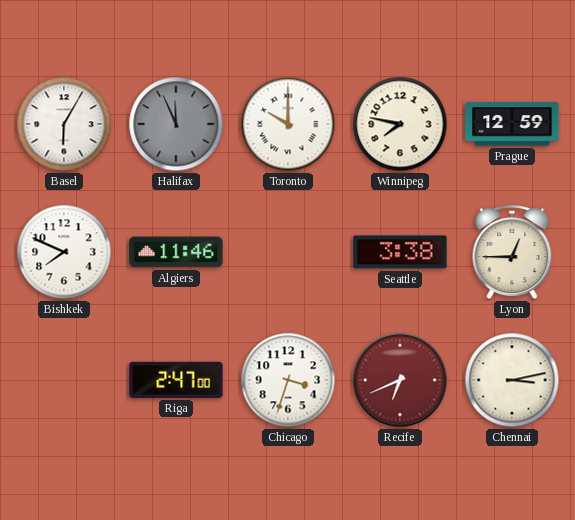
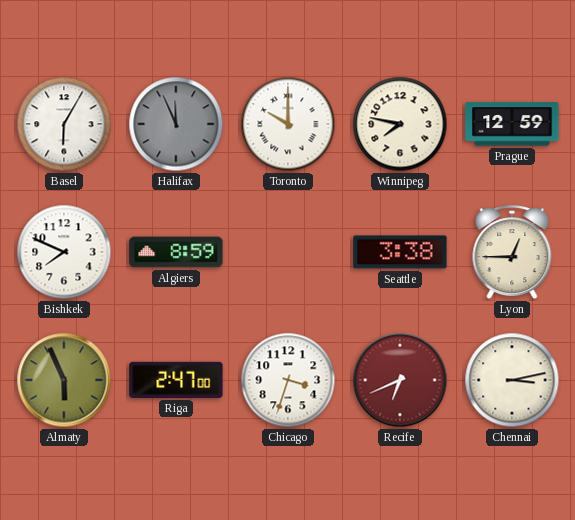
Algiers: 11:46 -> 8:59
Almaty: none -> 5:56
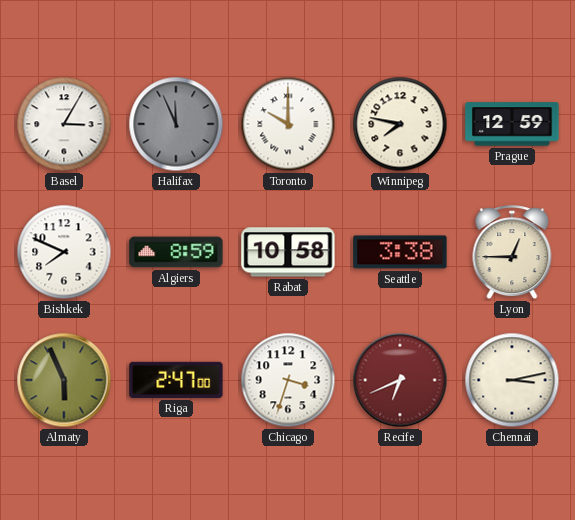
Basel: 6:05 -> 3:05
Rabat: none -> 10:58
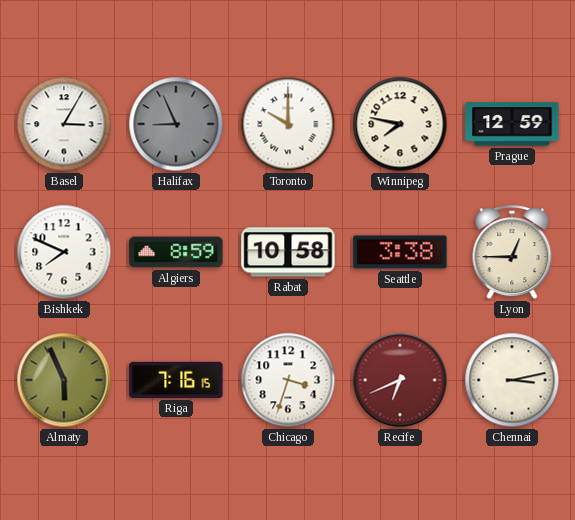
Halifax: 11:56 -> 8:56
Riga: 2:47 -> 7:16
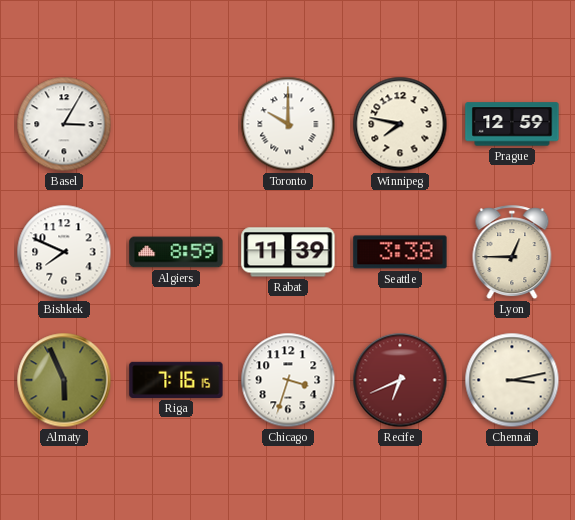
Halifax: 8:56 -> none
Rabat: 10:58 -> 11:39
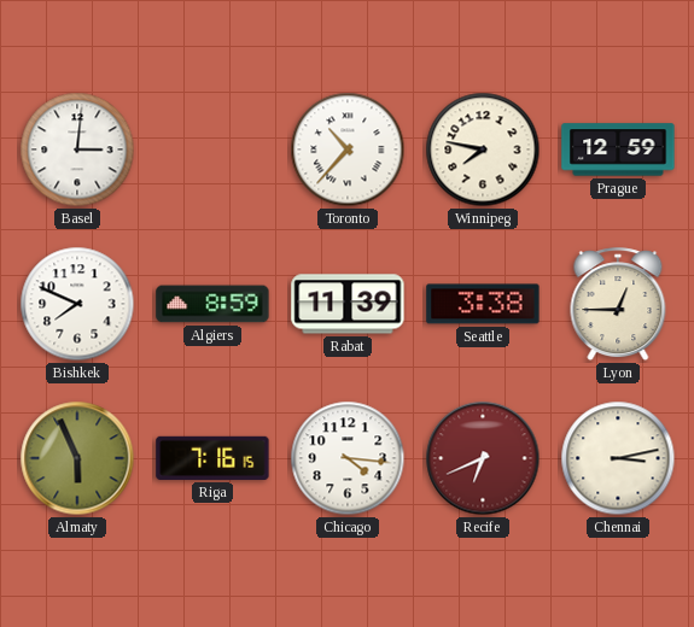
Basel: 3:05 -> 3:01
Toronto: 10:00 -> 10:37
Chicago: 3:33 -> 4:16
